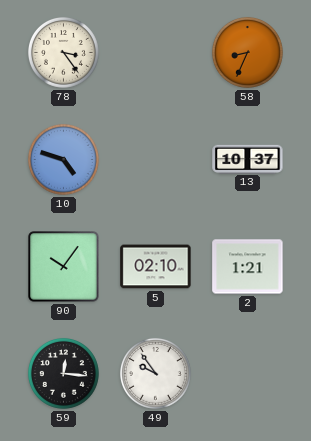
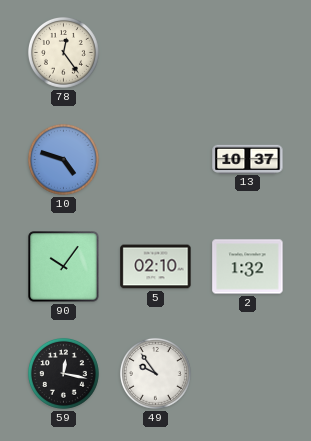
78: 3:24 -> 12:24
58: 8:34 -> none
2: 1:21 -> 1:32
59: 12:16 -> 12:17
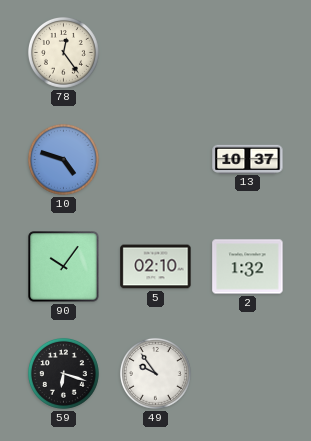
59: 12:17 -> 6:18
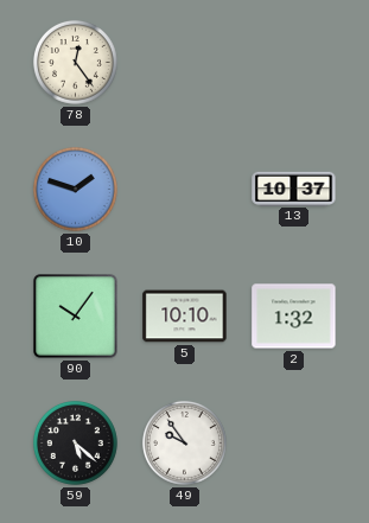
10: 4:48 -> 1:48
5: 02:10 -> 10:10
59: 6:18 -> 5:22
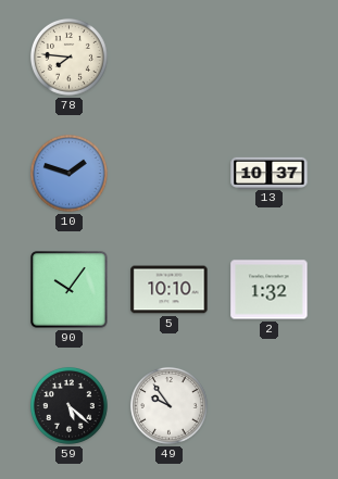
78: 12:24 -> 7:46
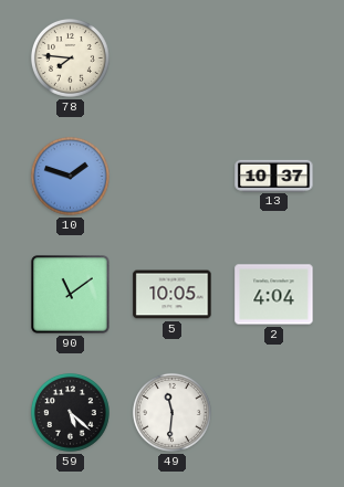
90: 10:06 -> 11:09
5: 10:10 -> 10:05
2: 1:32 -> 4:04
49: 9:54 -> 11:31
